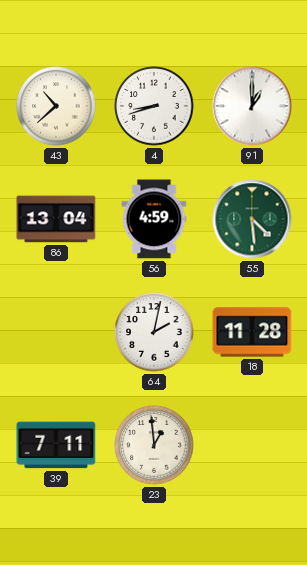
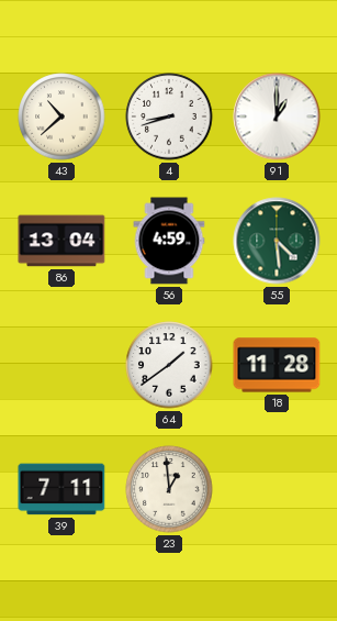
64: 2:02 -> 1:39
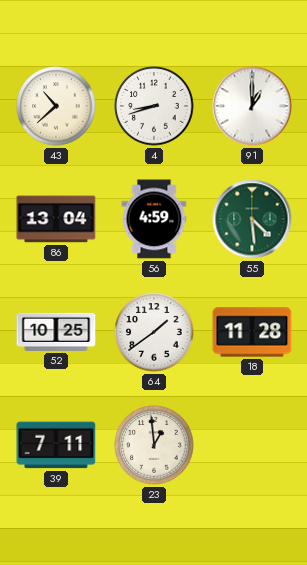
52: none -> 10:25
